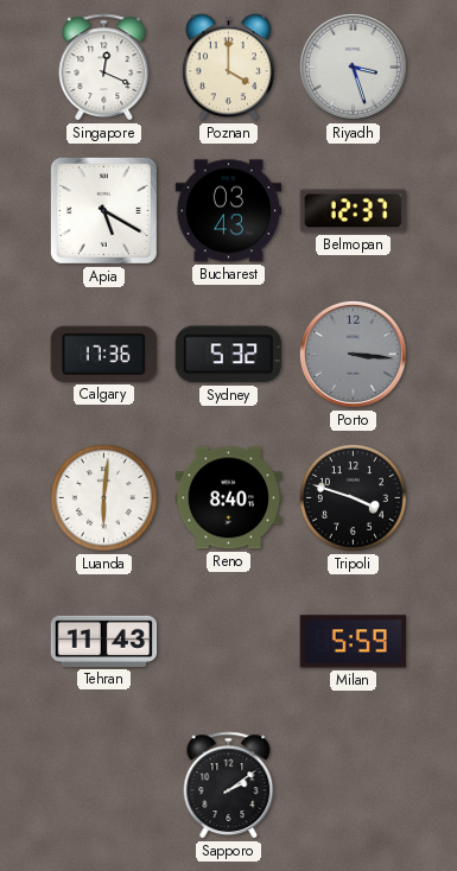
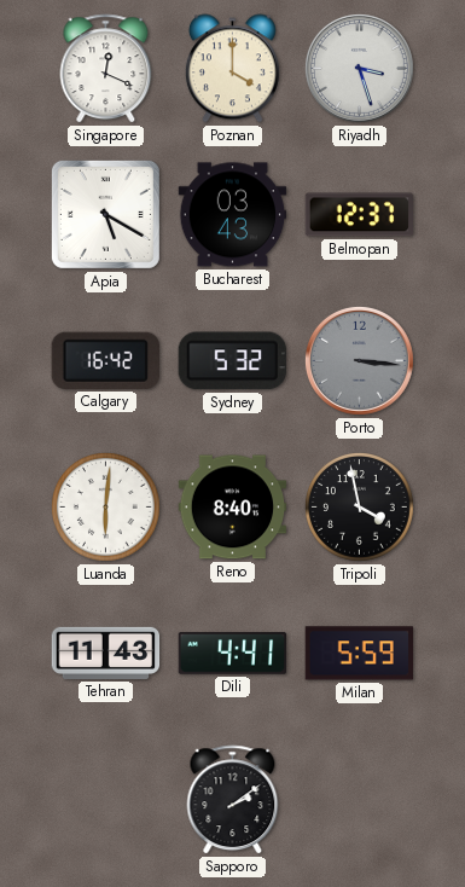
Calgary: 17:36 -> 16:42
Tripoli: 3:48 -> 3:58
Dili: none -> 4:41
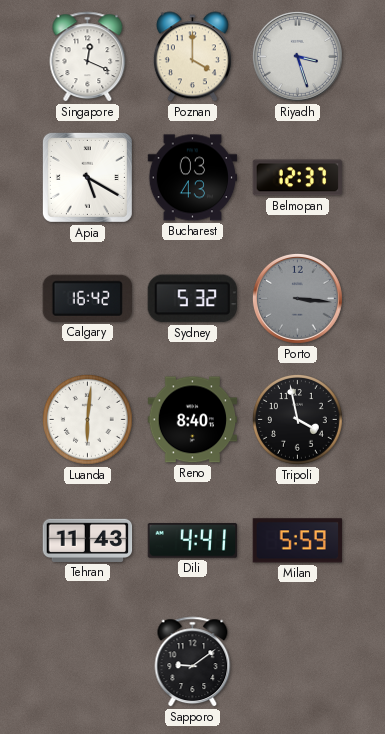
Sapporo: 2:09 -> 9:09
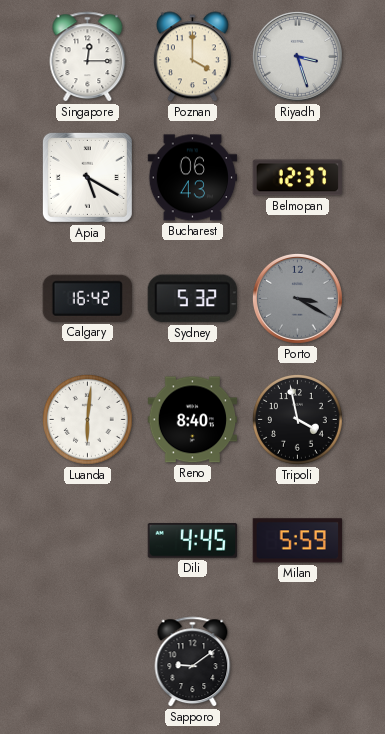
Singapore: 12:19 -> 12:15
Bucharest: 03:43 -> 06:43
Porto: 3:16 -> 3:20
Tehran: 11:43 -> none
Dili: 4:41 -> 4:45
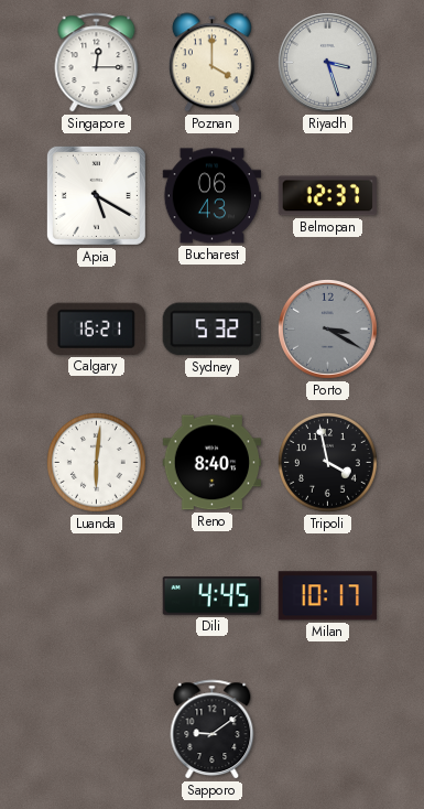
Calgary: 16:42 -> 16:21
Milan: 5:59 -> 10:17
